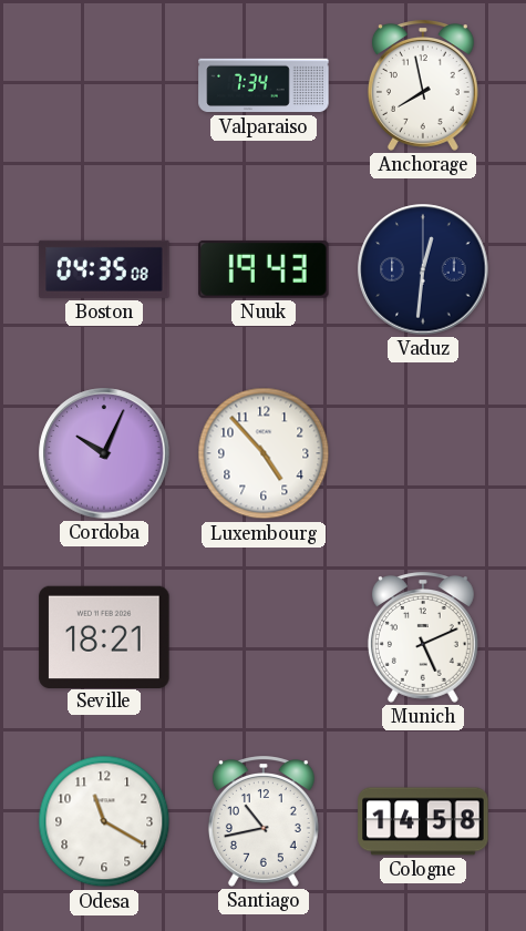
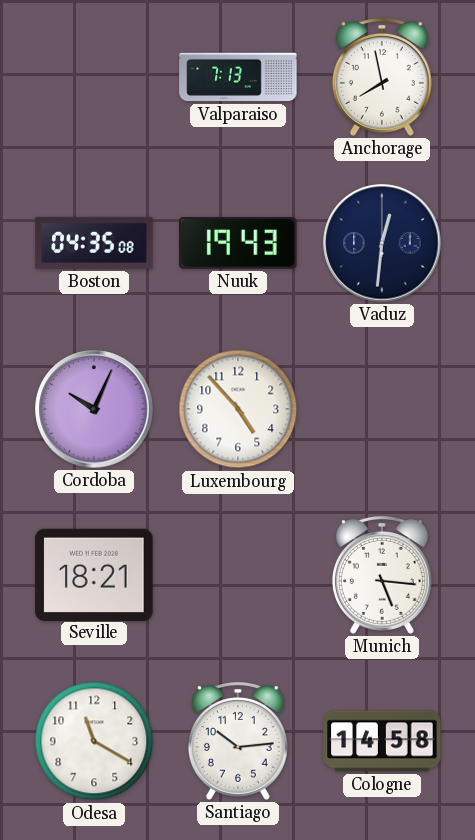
Valparaiso: 7:34 -> 7:13
Munich: 5:11 -> 5:16
Santiago: 10:43 -> 10:14
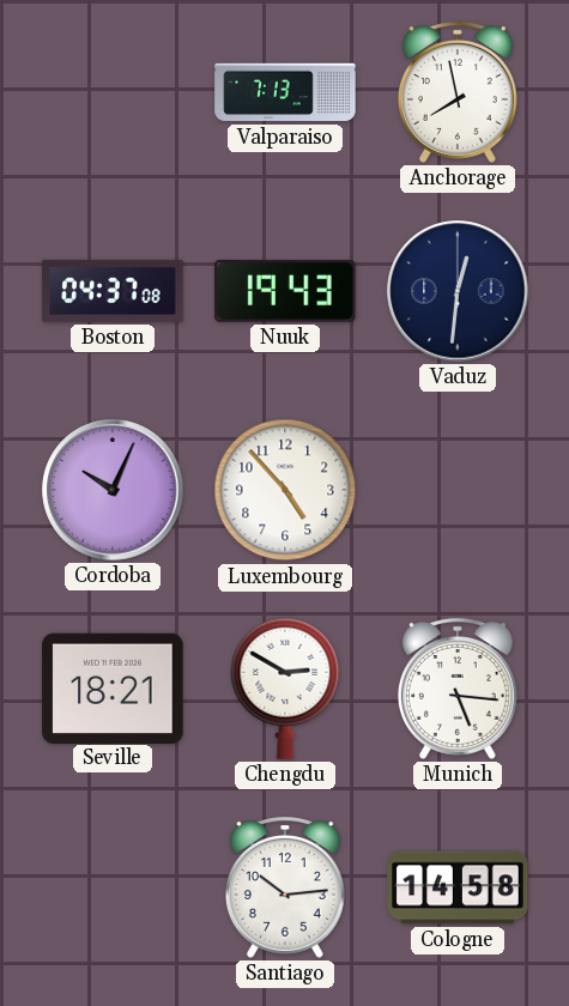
Boston: 04:35 -> 04:37
Chengdu: none -> 2:50
Odesa: 11:20 -> none
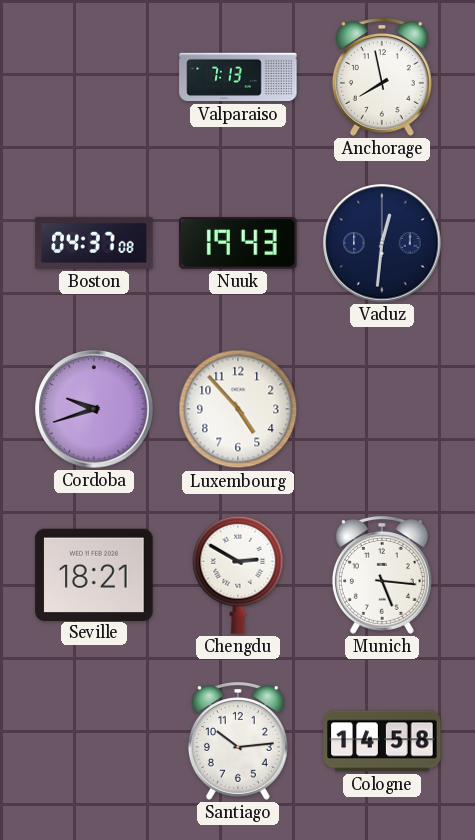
Cordoba: 10:04 -> 9:42
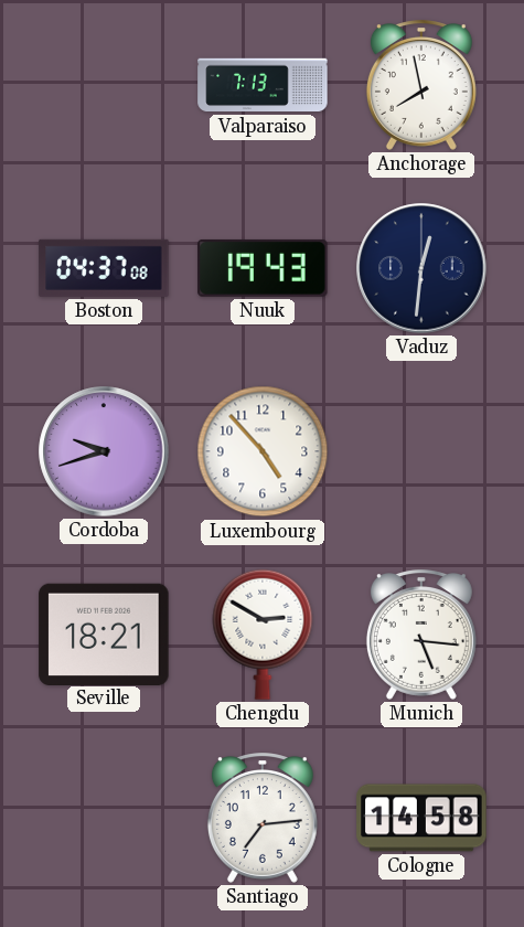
Santiago: 10:14 -> 7:14
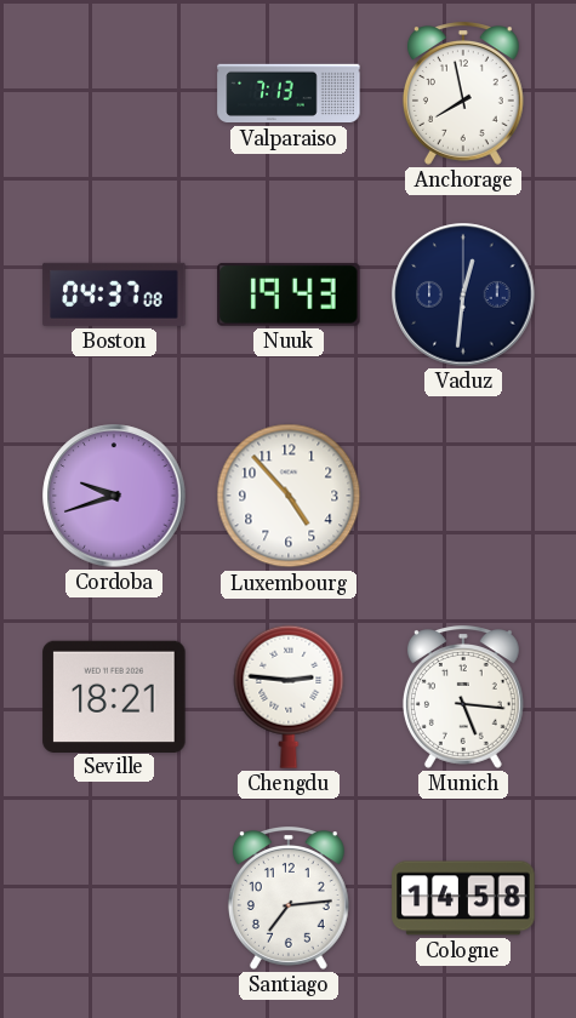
Chengdu: 2:50 -> 2:46
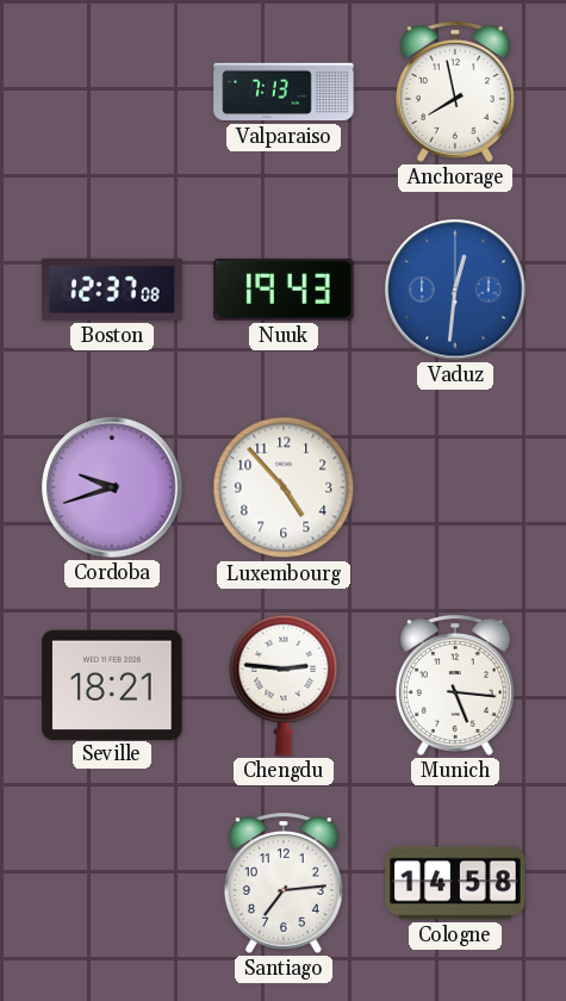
Boston: 04:37 -> 12:37
Vaduz dial: navy -> blue
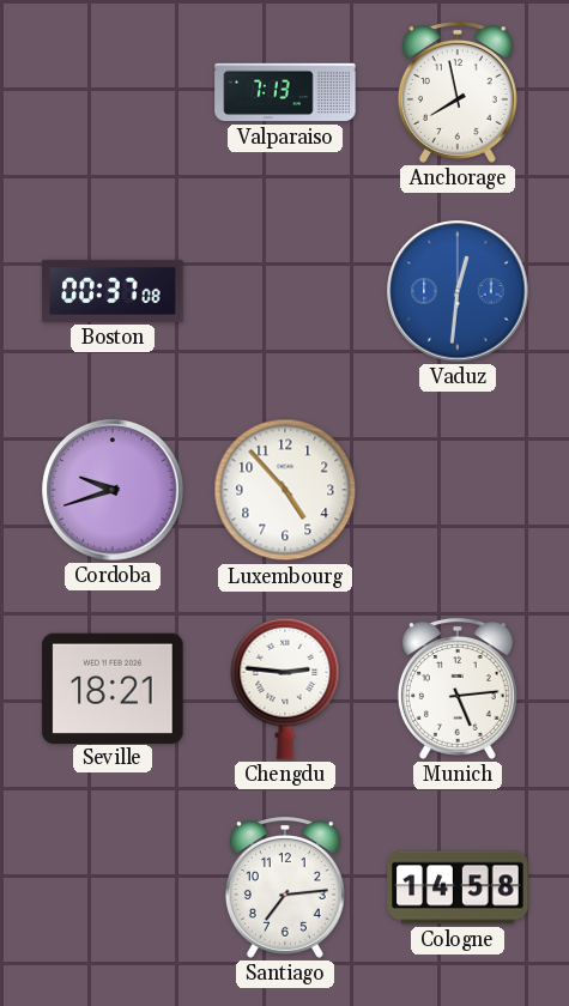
Boston: 12:37 -> 00:37
Nuuk: 19:43 -> none
Munich: 5:16 -> 5:14
